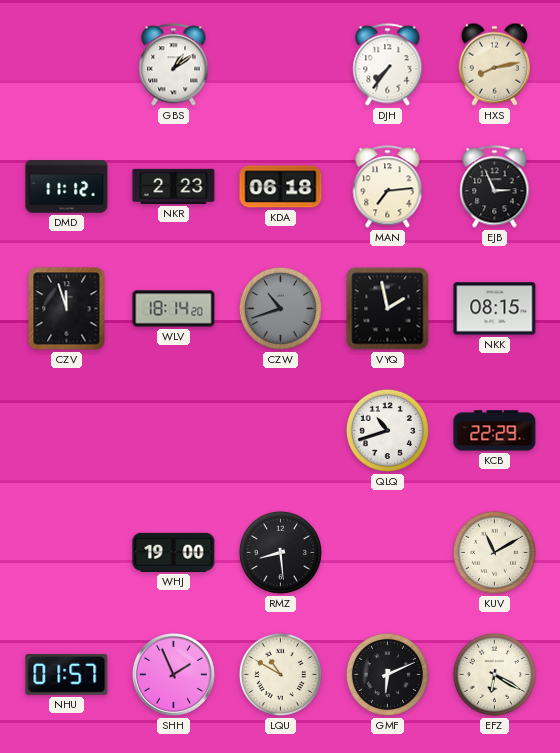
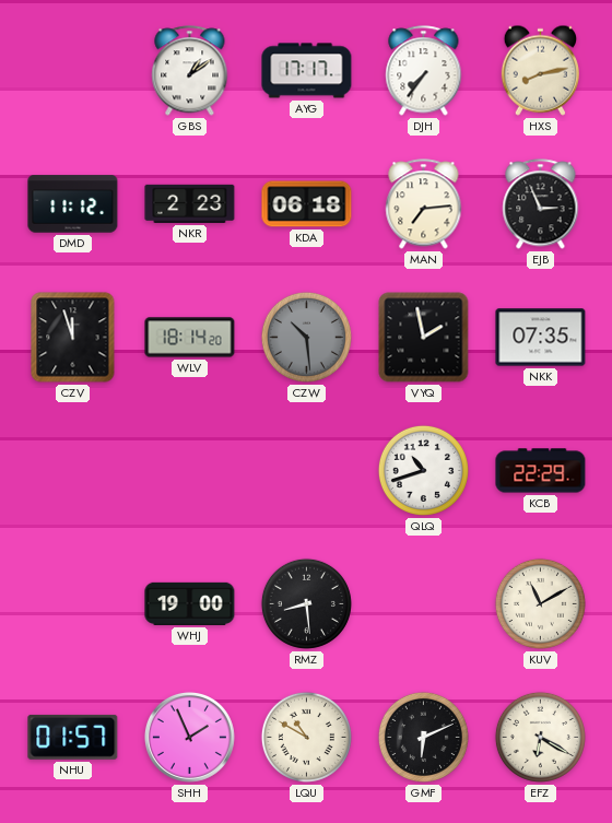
AYG: none -> 17:17
CZW: 10:42 -> 10:29
NKK: 08:15 -> 07:35
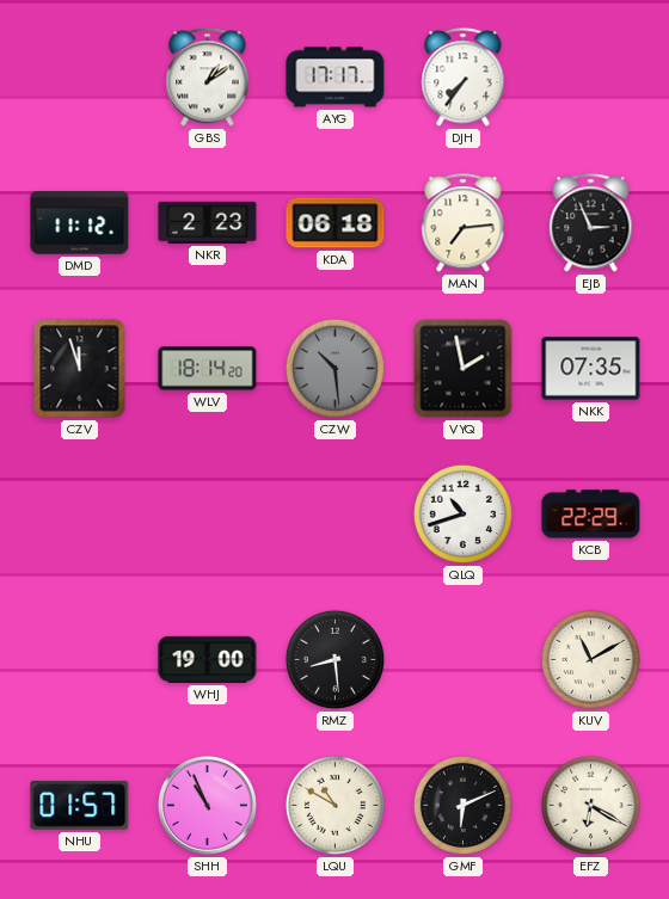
HXS: 8:13 -> none
SHH: 1:56 -> 10:56
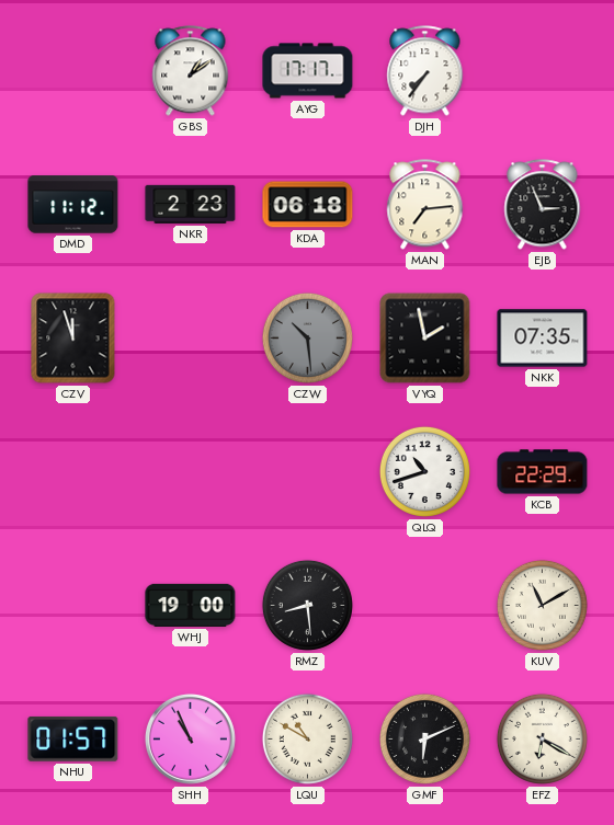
WLV: 18:14 -> none
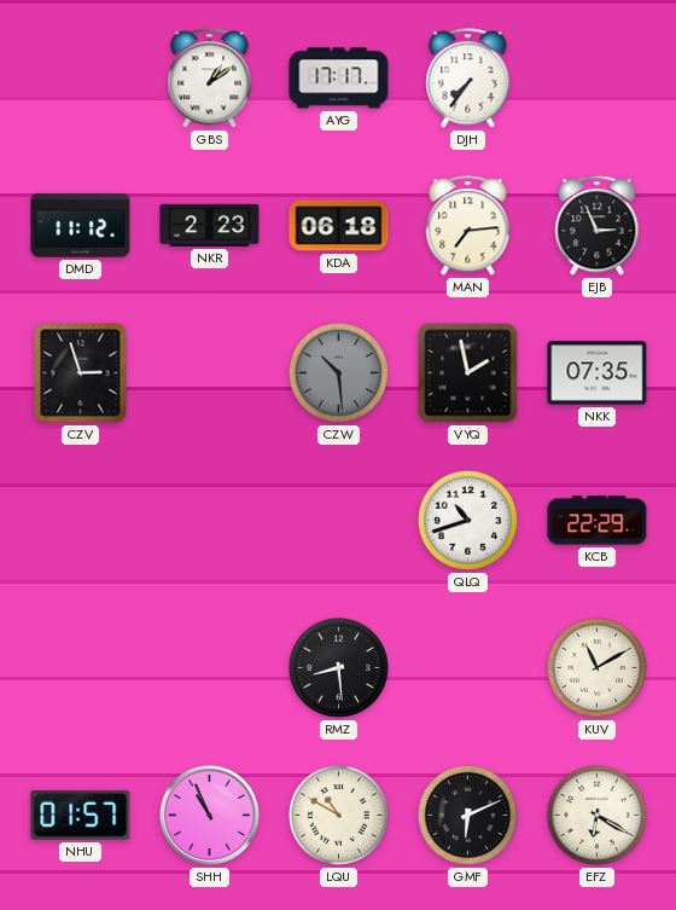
CZV: 11:57 -> 2:57
WHJ: 19:00 -> none
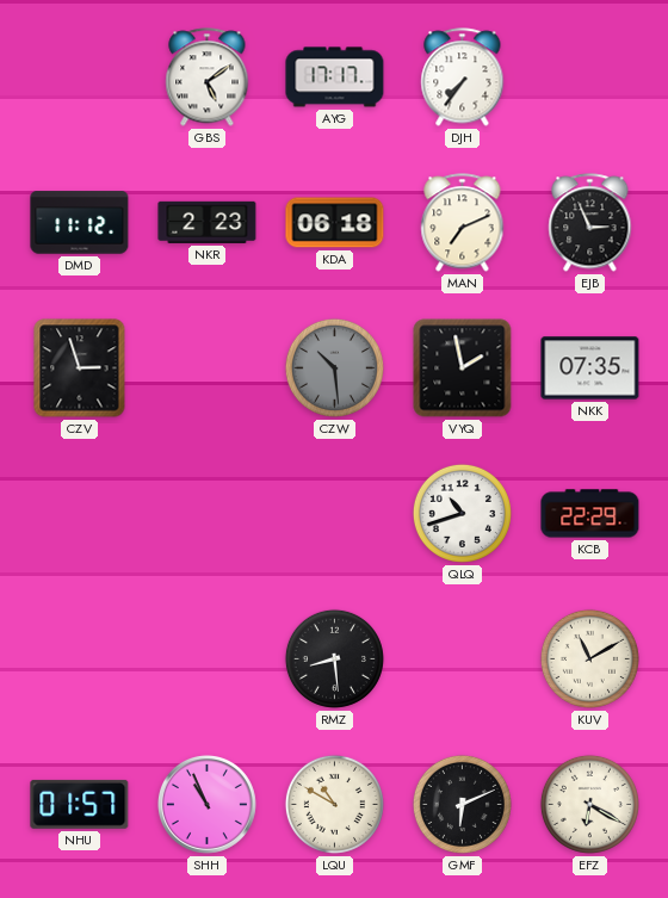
GBS: 1:09 -> 5:09
MAN: 7:14 -> 7:11
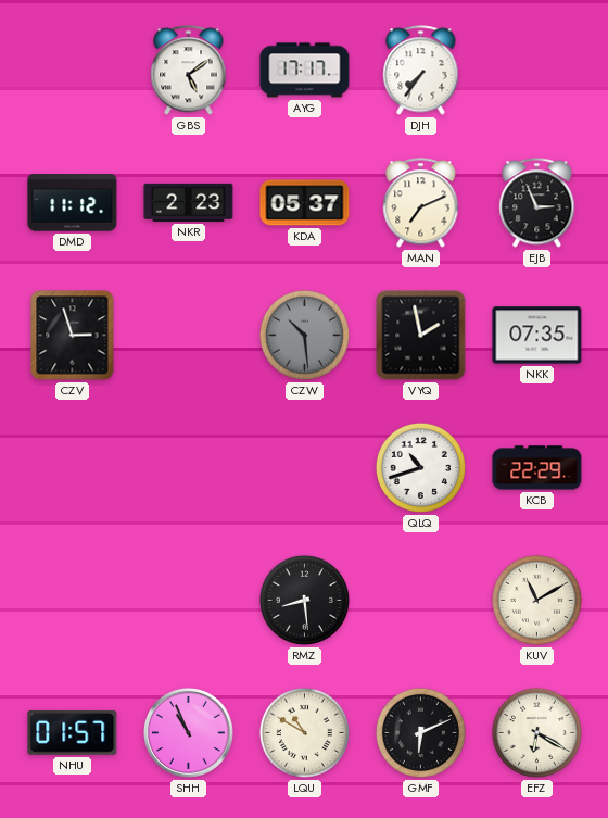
KDA: 06:18 -> 05:37
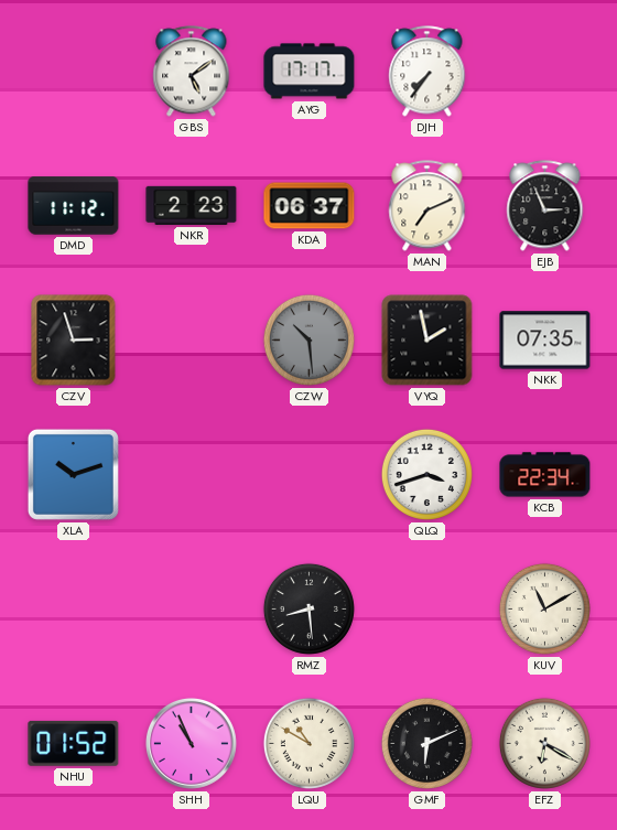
KDA: 05:37 -> 06:37
XLA: none -> 10:12
QLQ: 10:42 -> 3:42
KCB: 22:29 -> 22:34
NHU: 01:57 -> 01:52
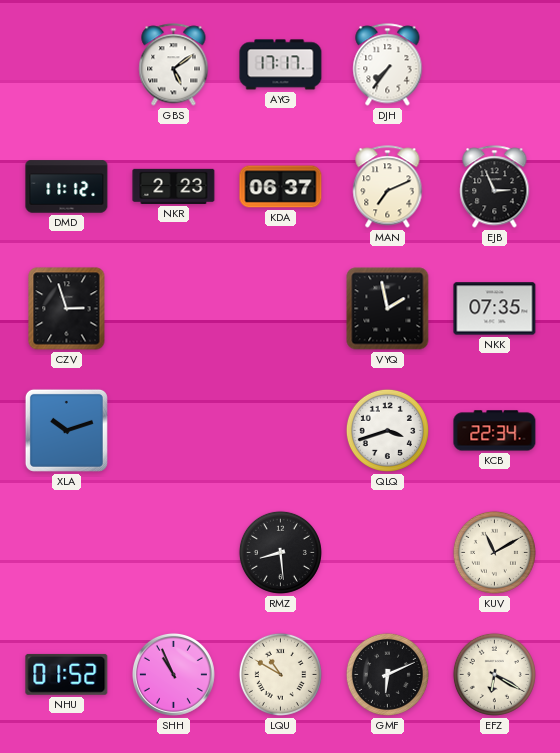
CZW: 10:29 -> none
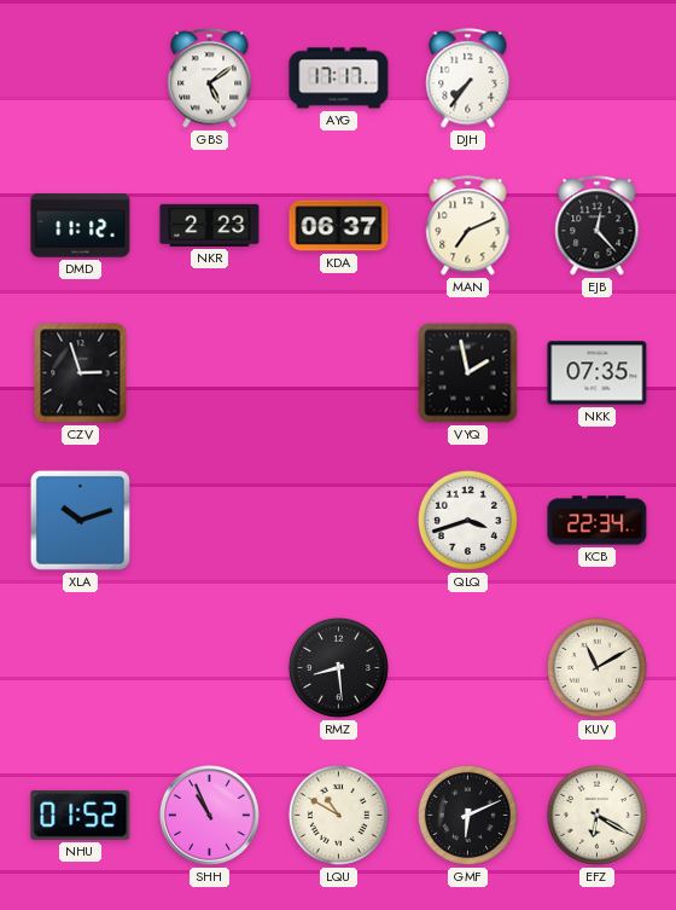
EJB: 2:56 -> 12:23
